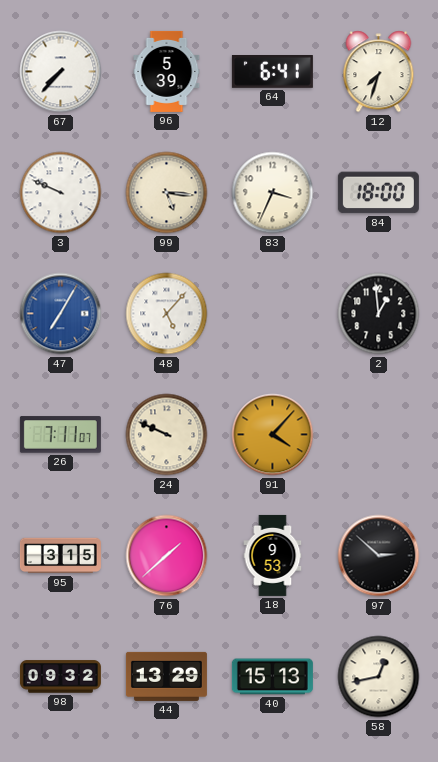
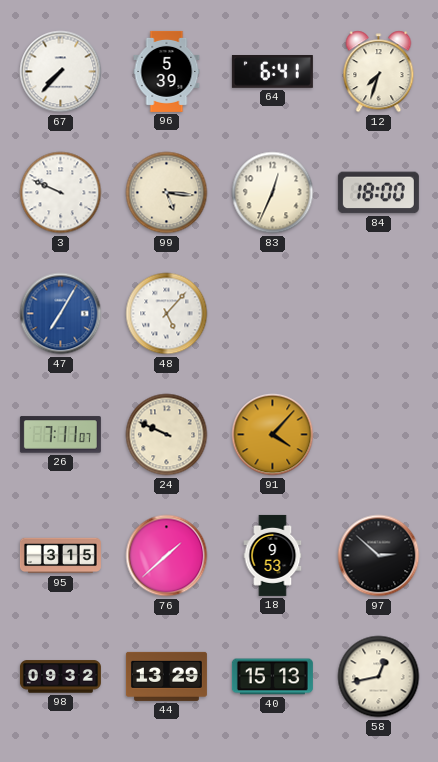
83: 3:34 -> 12:34
2: 12:59 -> none
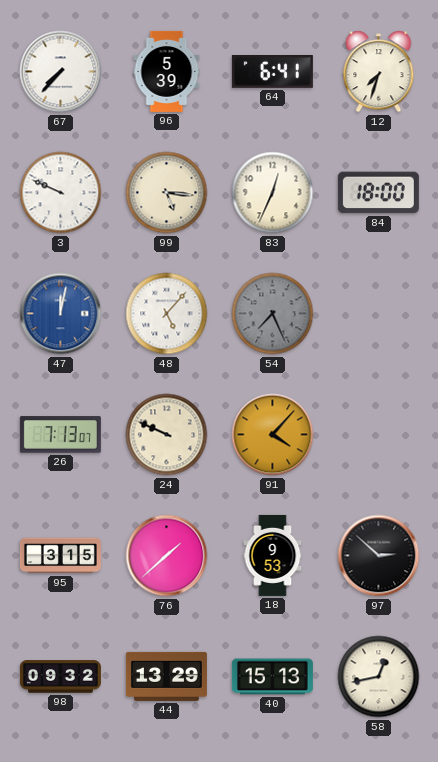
47: 7:05 -> 12:02
54: none -> 7:26
26: 7:11 -> 7:13
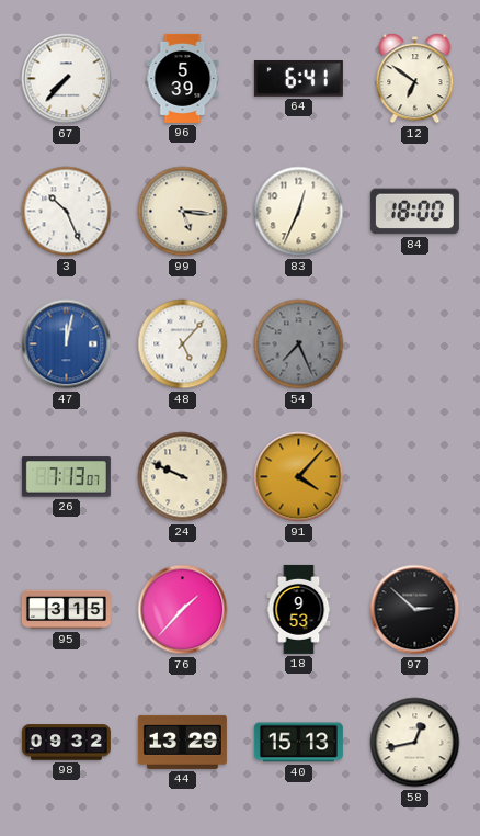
12: 7:33 -> 6:51
3: 9:49 -> 10:26
76: 1:38 -> 1:37
